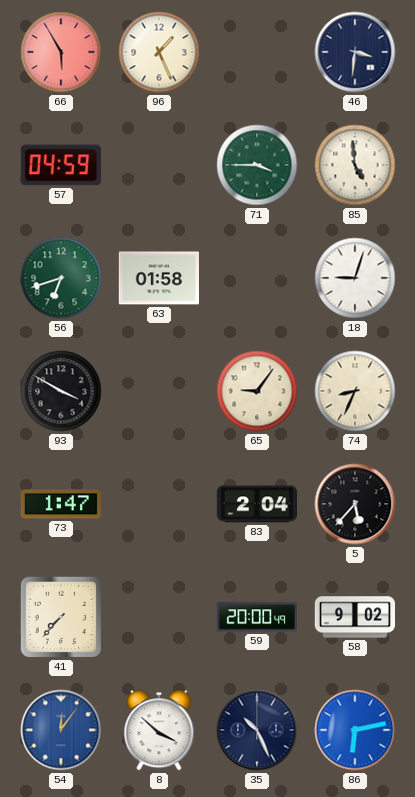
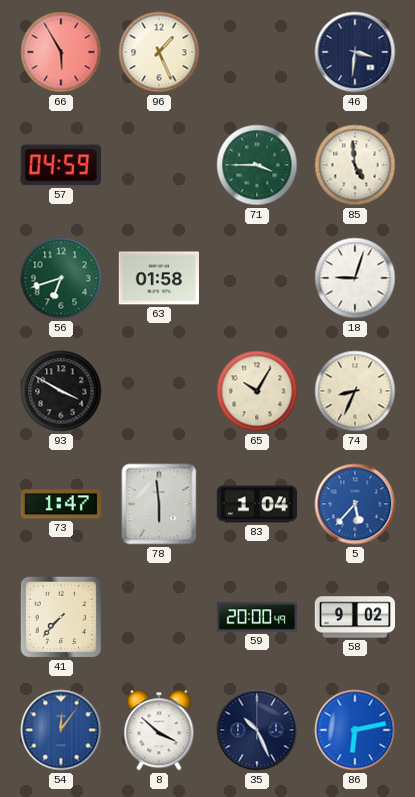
65: 9:06 -> 10:05
78: none -> 5:59
83: 2:04 -> 1:04
5 dial: black -> blue
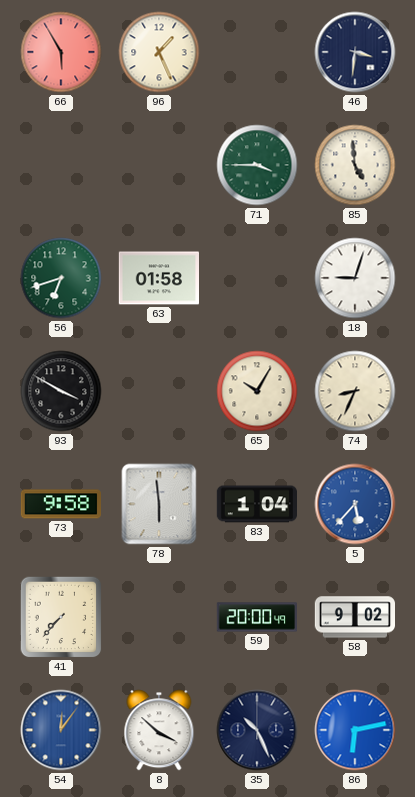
57: 04:59 -> none
73: 1:47 -> 9:58
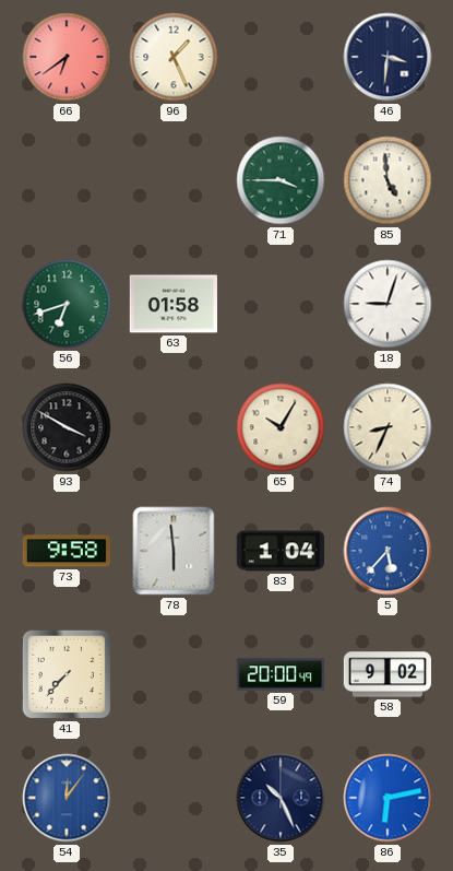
66: 5:55 -> 6:39
8: 3:52 -> none
